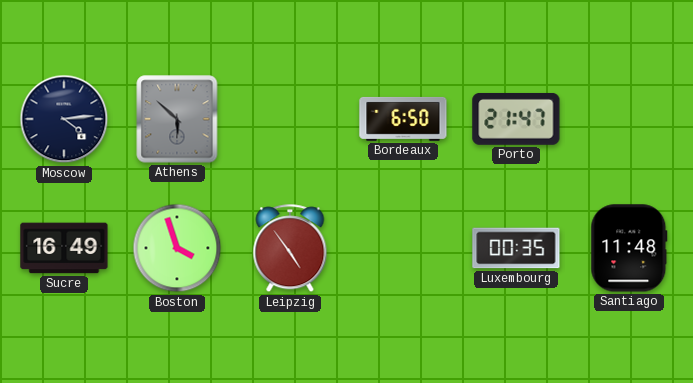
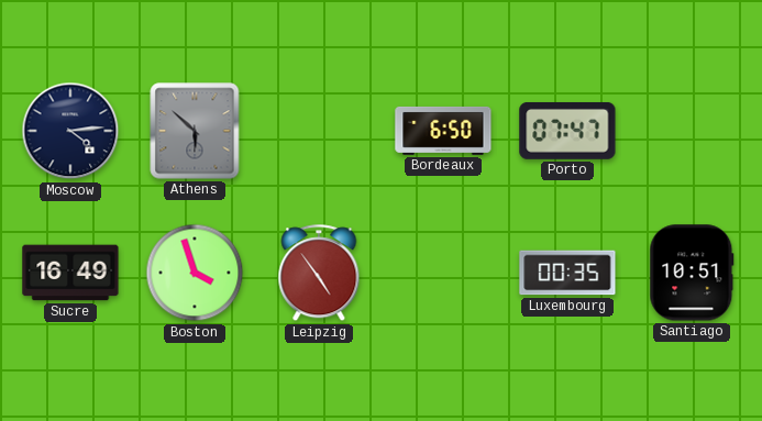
Porto: 21:47 -> 07:47
Santiago: 11:48 -> 10:51
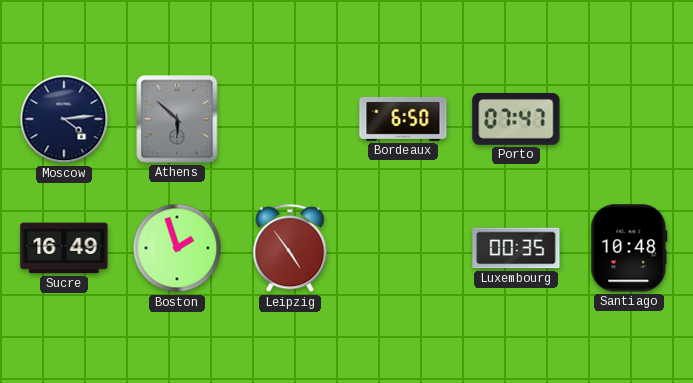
Boston: 3:57 -> 1:57
Santiago: 10:51 -> 10:48
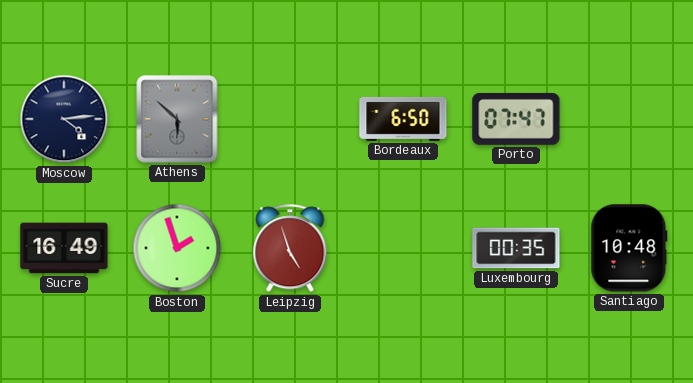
Leipzig: 4:54 -> 4:57
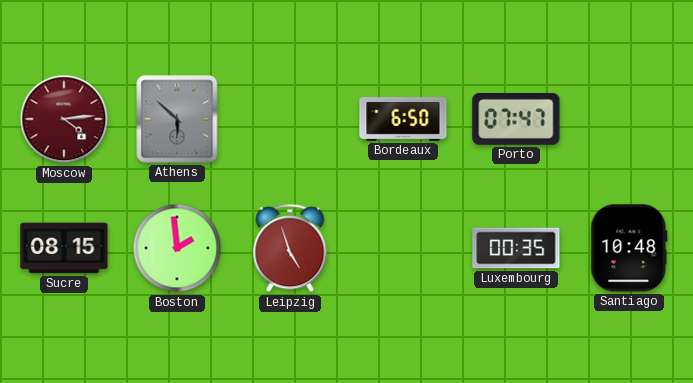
Moscow dial: navy -> burgundy
Sucre: 16:49 -> 08:15
Boston: 1:57 -> 1:59
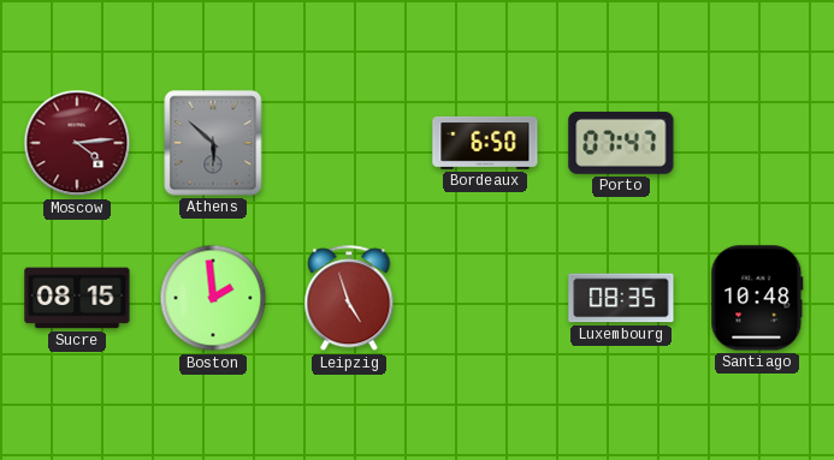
Luxembourg: 00:35 -> 08:35
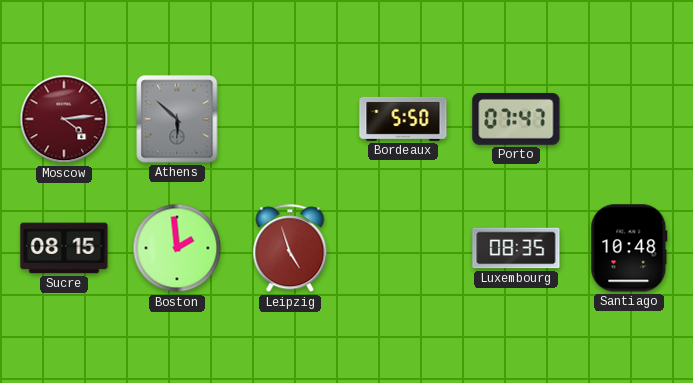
Bordeaux: 6:50 -> 5:50
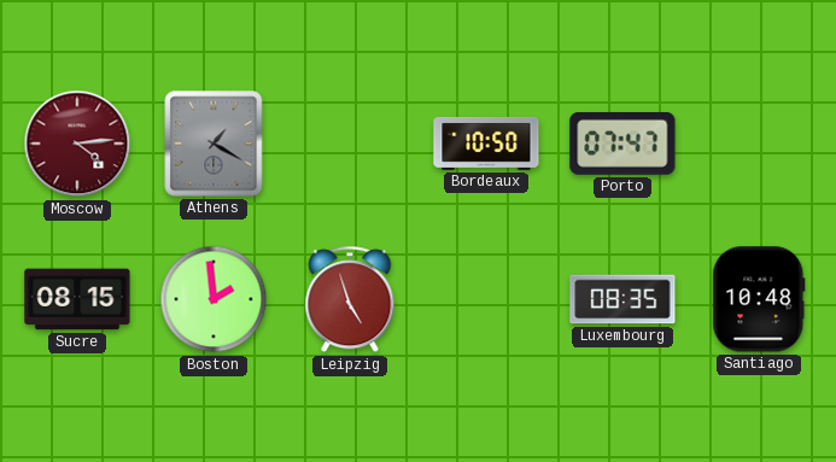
Athens: 5:52 -> 1:20
Bordeaux: 5:50 -> 10:50
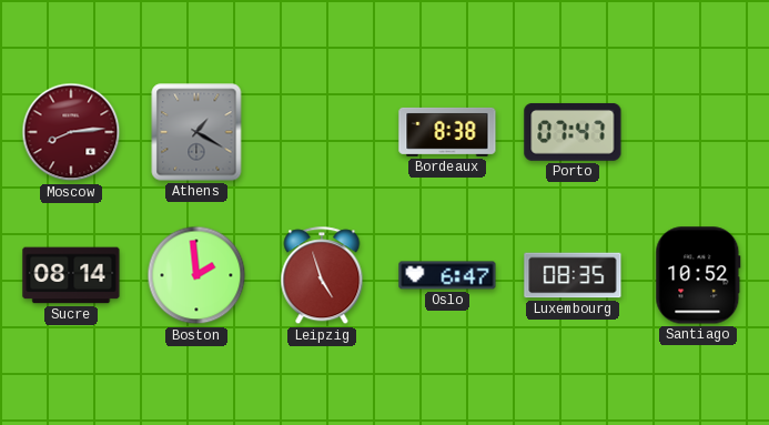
Moscow: 4:14 -> 8:14
Bordeaux: 10:50 -> 8:38
Sucre: 08:15 -> 08:14
Oslo: none -> 6:47
Santiago: 10:48 -> 10:52
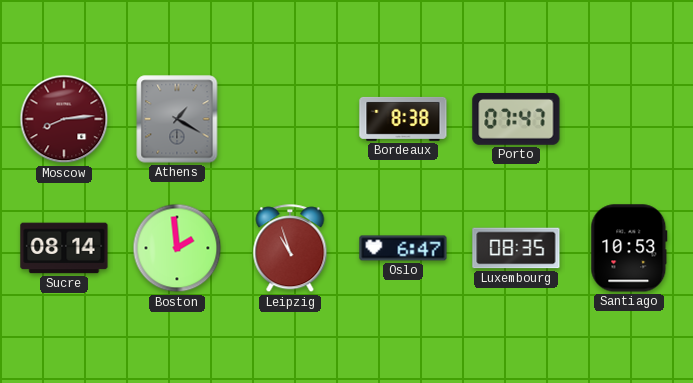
Leipzig: 4:57 -> 10:57
Santiago: 10:52 -> 10:53
